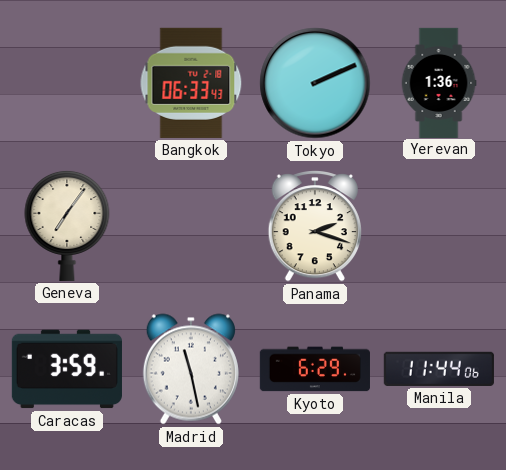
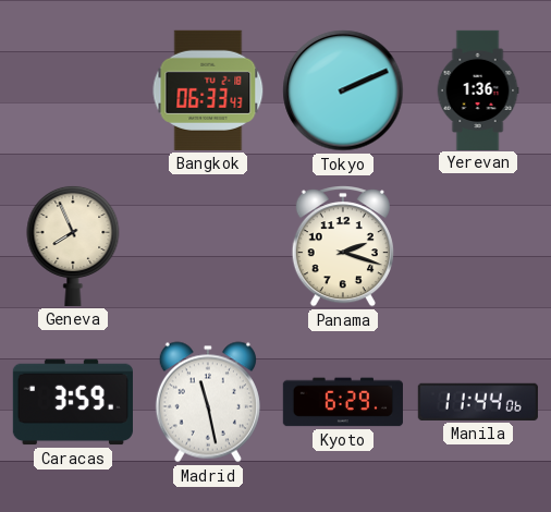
Geneva: 7:06 -> 7:56
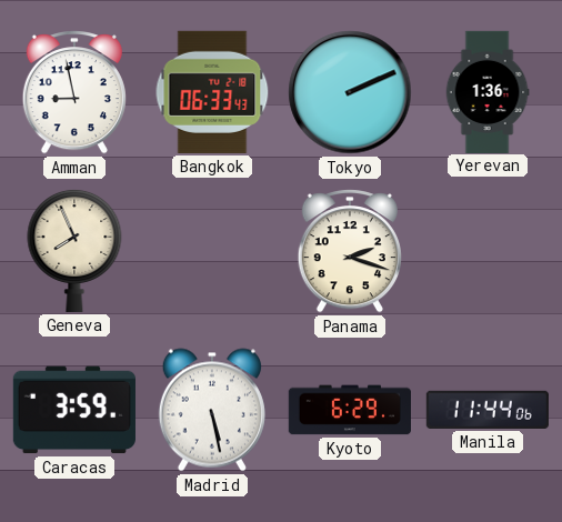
Amman: none -> 8:58
Madrid: 11:28 -> 5:28
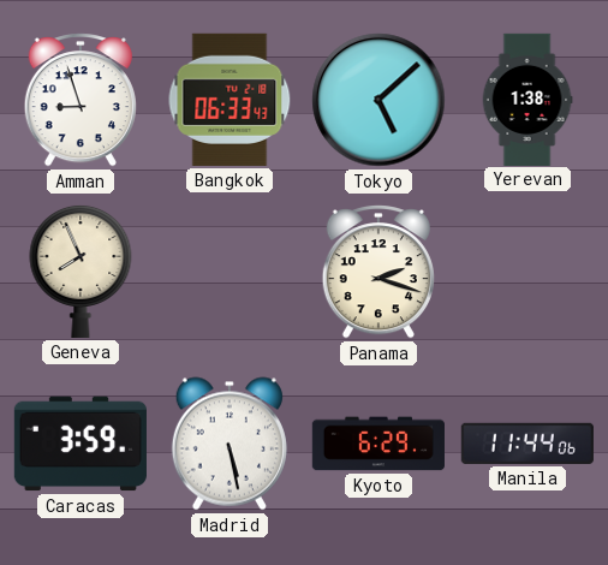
Amman: 8:58 -> 8:57
Tokyo: 2:11 -> 5:08
Yerevan: 1:36 -> 1:38
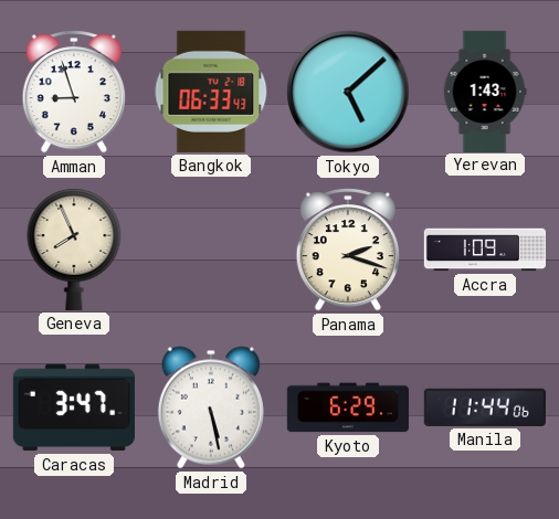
Yerevan: 1:38 -> 1:43
Accra: none -> 1:09
Caracas: 3:59 -> 3:47
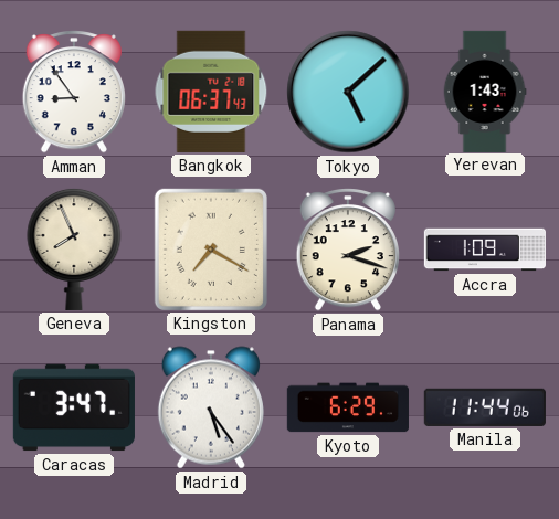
Amman: 8:57 -> 8:54
Bangkok: 06:33 -> 06:37
Kingston: none -> 7:20
Madrid: 5:28 -> 5:24
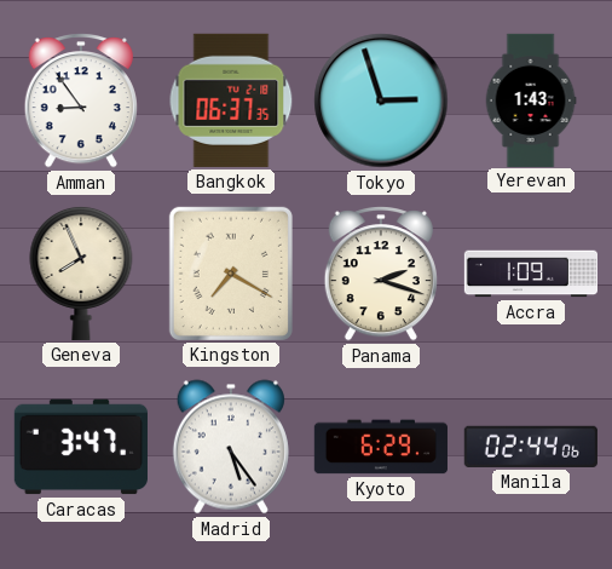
Bangkok: 06:37:43 -> 06:37:35
Tokyo: 5:08 -> 2:57
Manila: 11:44 -> 02:44
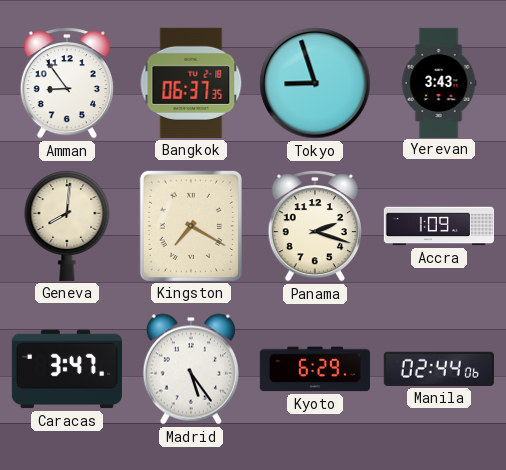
Tokyo: 2:57 -> 8:57
Yerevan: 1:43 -> 3:43
Geneva: 7:56 -> 8:01
